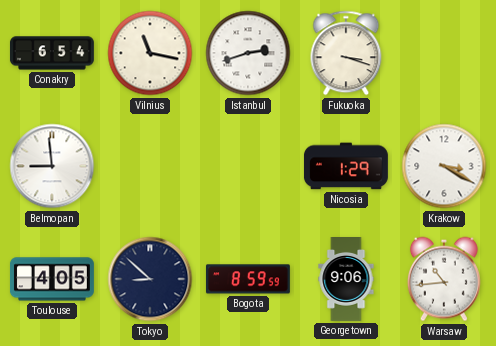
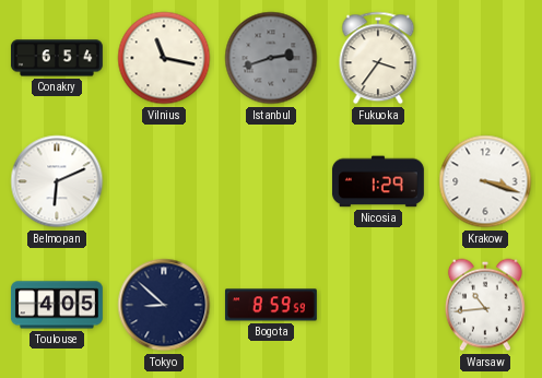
Istanbul dial: white -> grey
Fukuoka: 3:18 -> 3:36
Belmopan: 8:59 -> 6:11
Krakow: 3:20 -> 3:18
Georgetown: 9:06 -> none
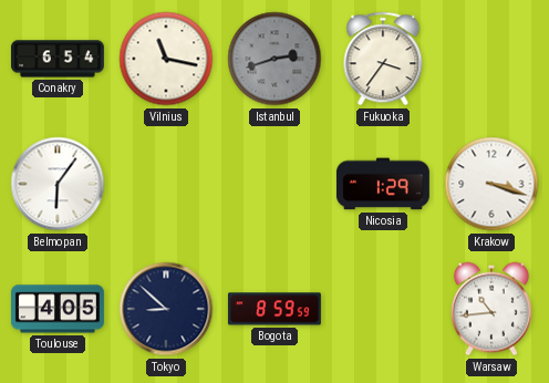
Belmopan: 6:11 -> 6:06
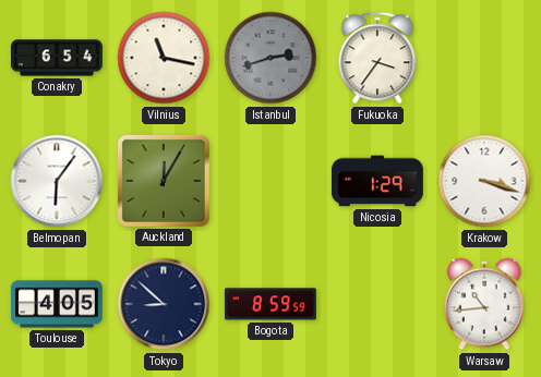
Auckland: none -> 12:05
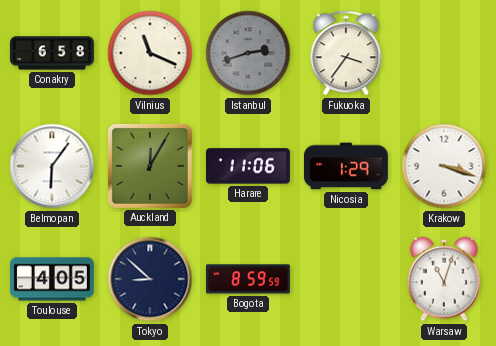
Conakry: 6:54 -> 6:58
Vilnius: 11:17 -> 11:19
Harare: none -> 11:06
Warsaw: 10:44 -> 11:03
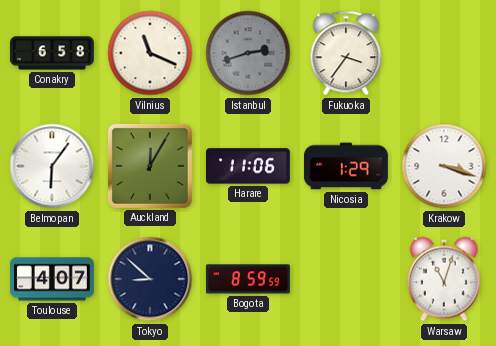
Toulouse: 4:05 -> 4:07
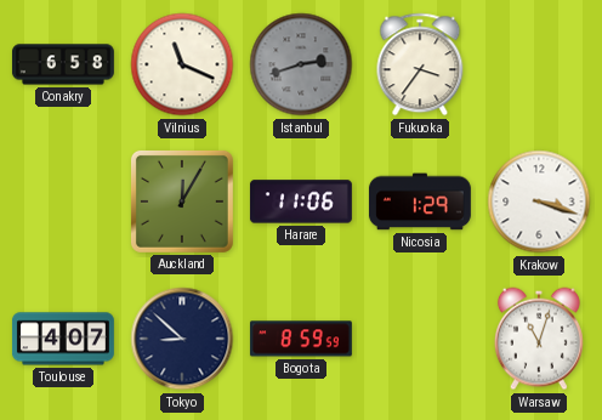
Belmopan: 6:06 -> none
